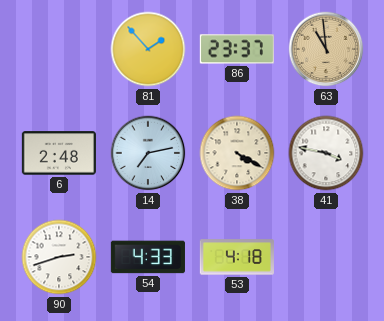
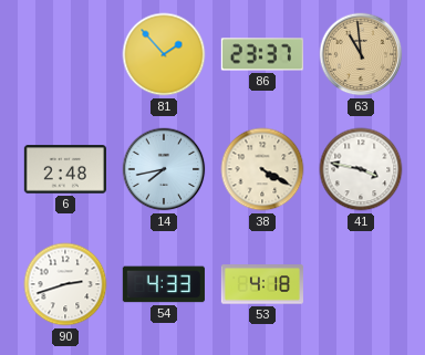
14: 7:13 -> 7:43
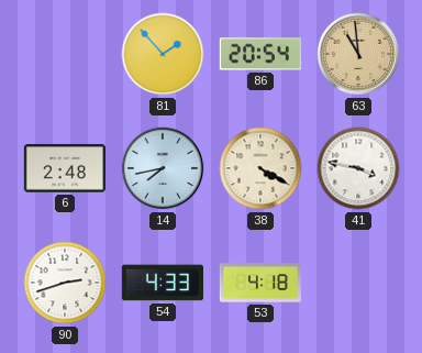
86: 23:37 -> 20:54
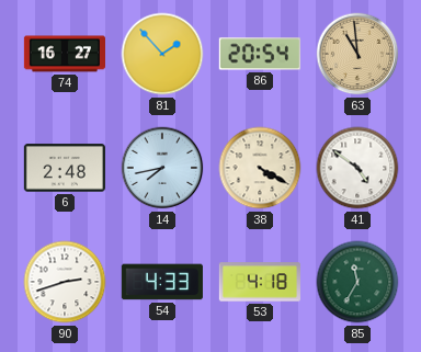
74: none -> 16:27
41: 3:47 -> 4:51
85: none -> 11:35
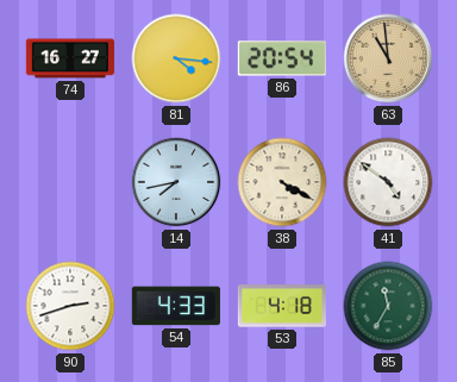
81: 1:53 -> 4:16
6: 2:48 -> none
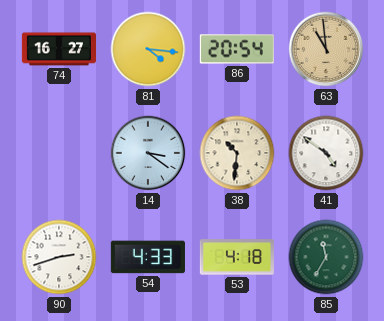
14: 7:43 -> 3:21
38: 4:20 -> 10:31
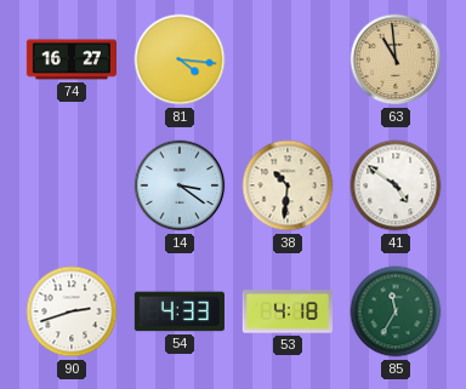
86: 20:54 -> none
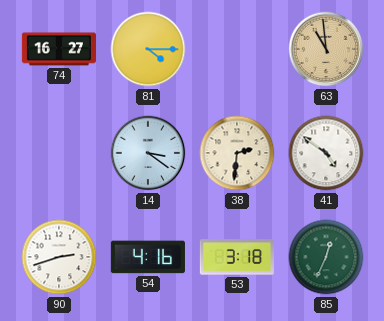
81: 4:16 -> 4:15
38: 10:31 -> 2:31
54: 4:33 -> 4:16
53: 4:18 -> 3:18
85: 11:35 -> 12:34
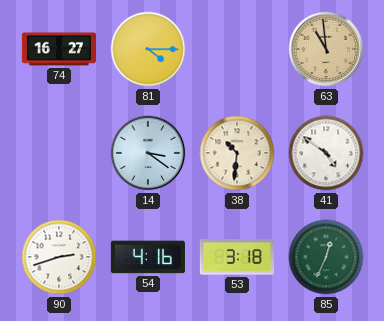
38: 2:31 -> 10:31
